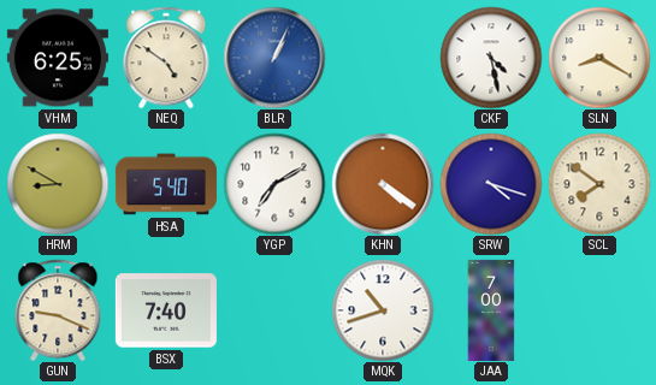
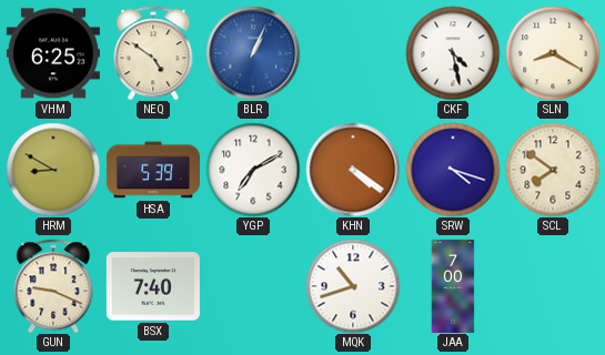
HSA: 5:40 -> 5:39
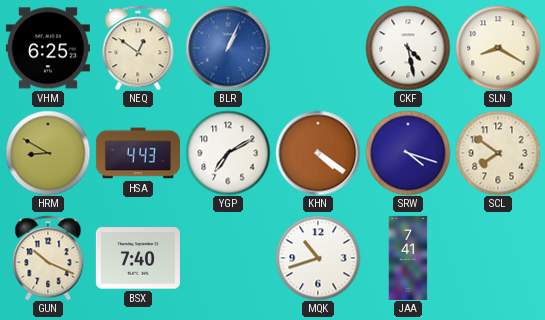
NEQ: 4:51 -> 12:51
HSA: 5:39 -> 4:43
GUN: 9:19 -> 10:19
JAA: 7:00 -> 7:41
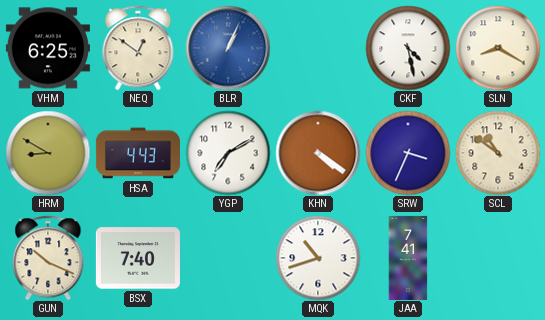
SRW: 4:18 -> 3:34
SCL: 7:51 -> 10:51
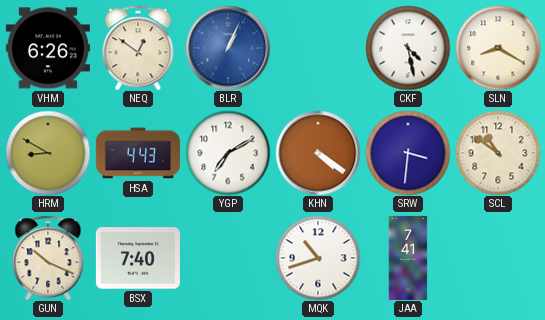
VHM: 6:25 -> 6:26
SRW: 3:34 -> 3:31
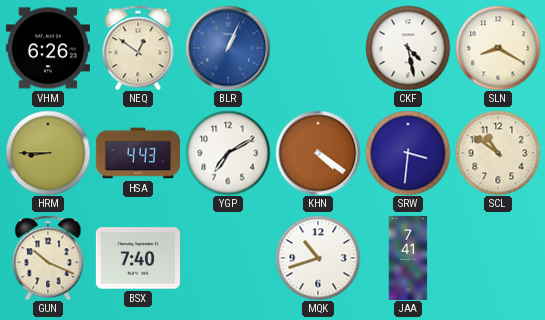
HRM: 8:50 -> 8:45
